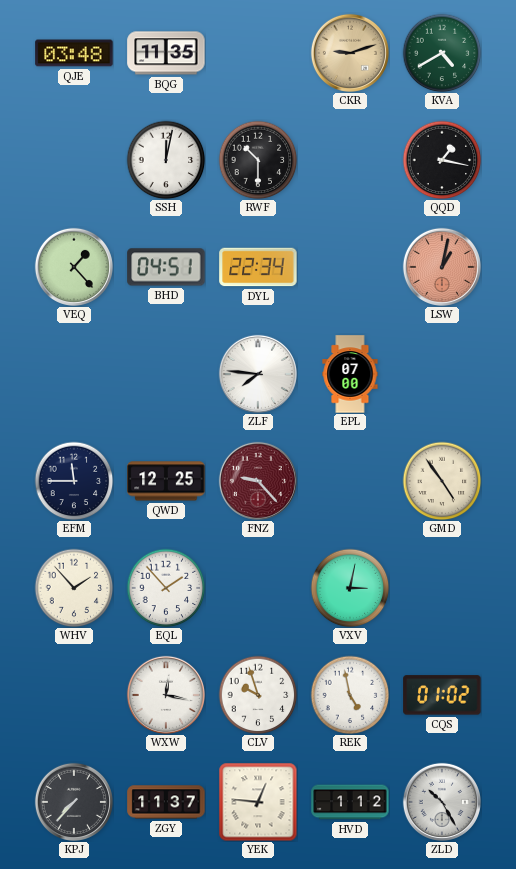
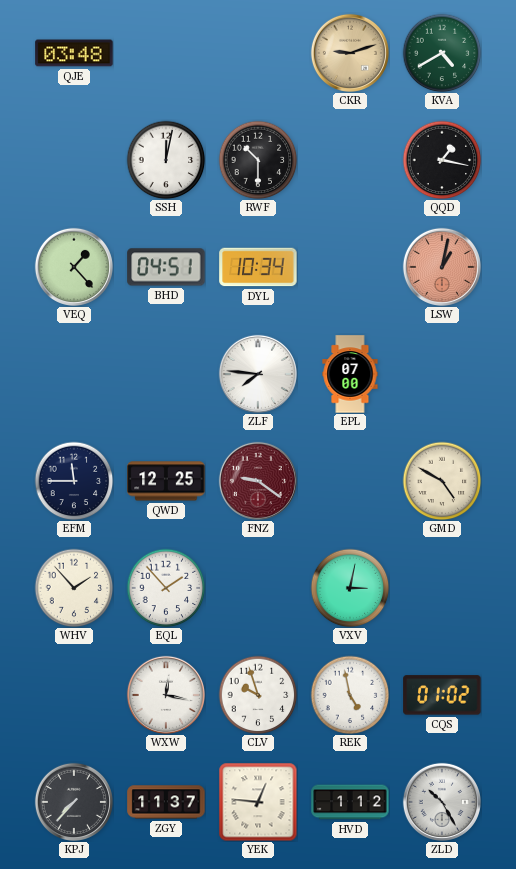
BQG: 11:35 -> none
DYL: 22:34 -> 10:34
FNZ: 9:23 -> 9:21
GMD: 4:54 -> 4:50
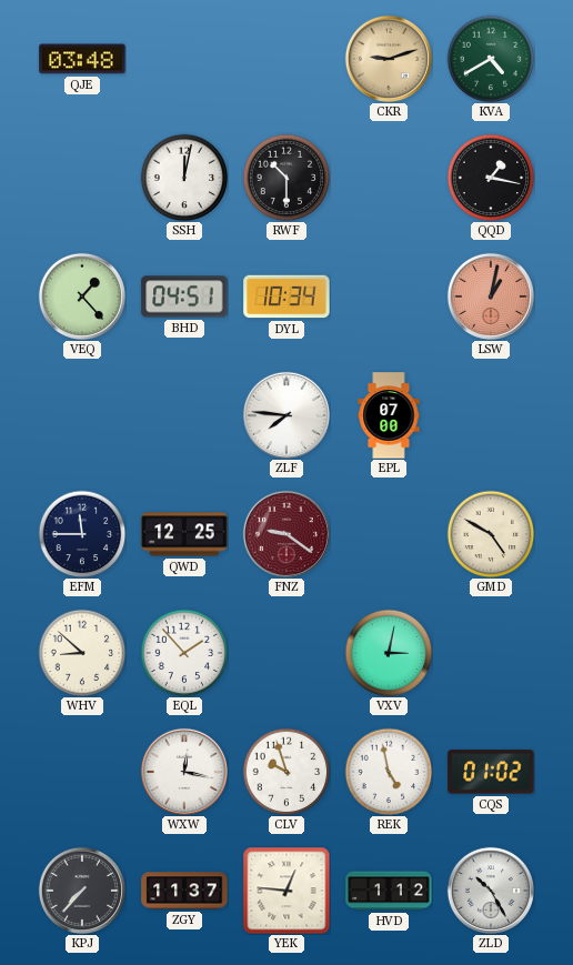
WHV: 1:53 -> 8:52
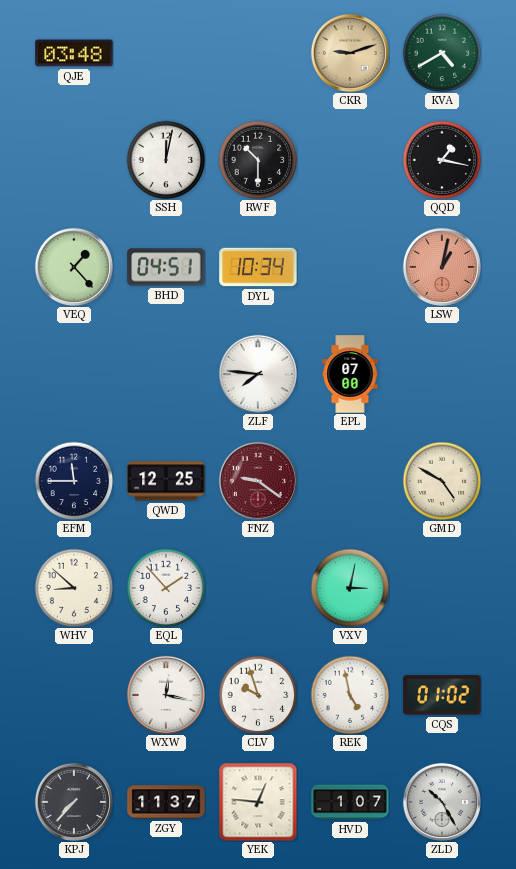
HVD: 1:12 -> 1:07
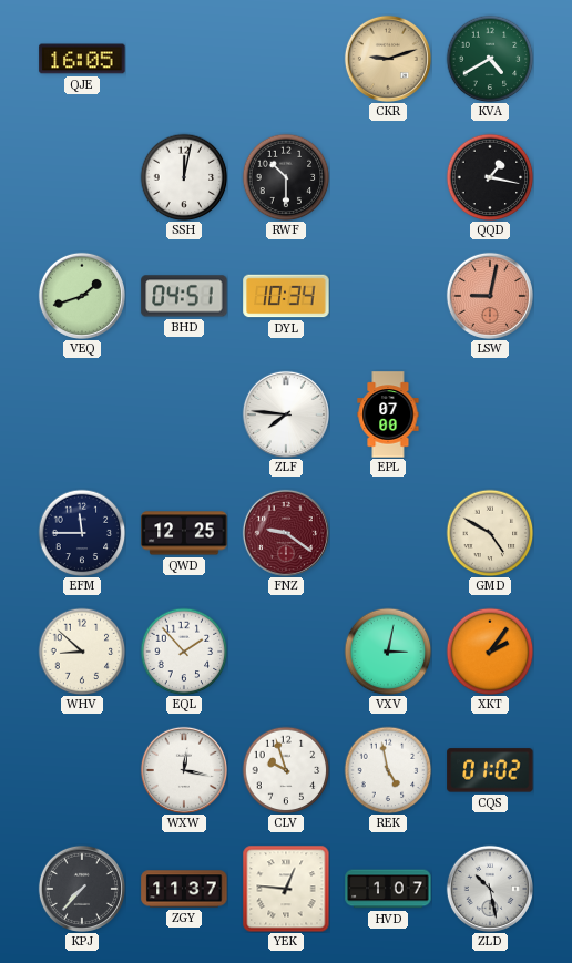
QJE: 03:48 -> 16:05
VEQ: 1:23 -> 1:42
LSW: 1:02 -> 9:02
XKT: none -> 2:06
ZLD: 10:25 -> 10:28
